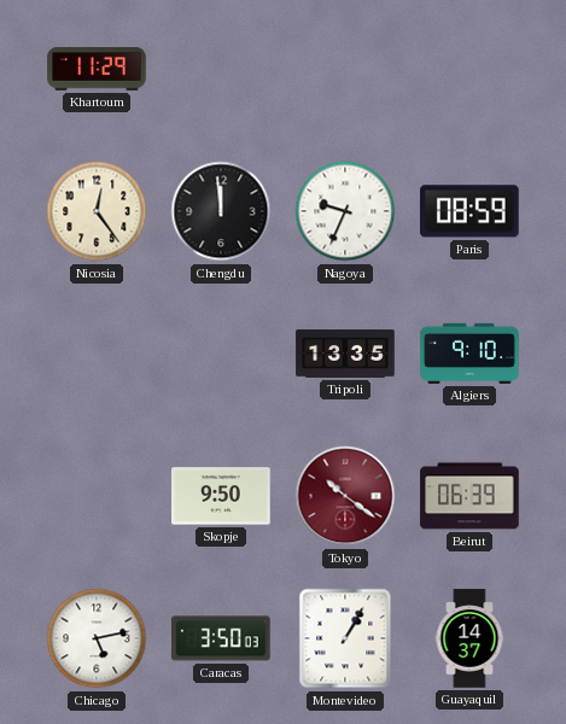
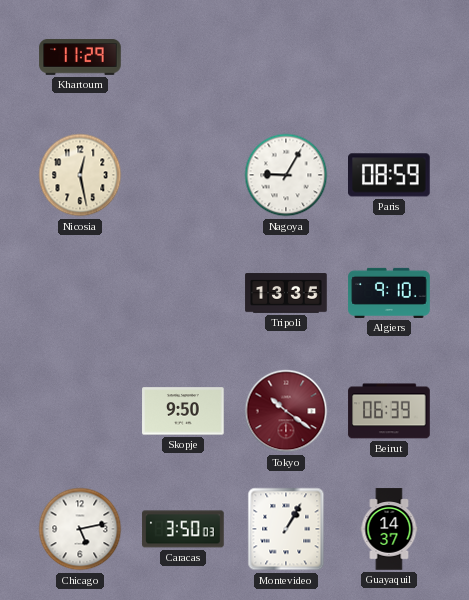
Nicosia: 12:24 -> 12:28
Chengdu: 11:59 -> none
Nagoya: 9:34 -> 9:05
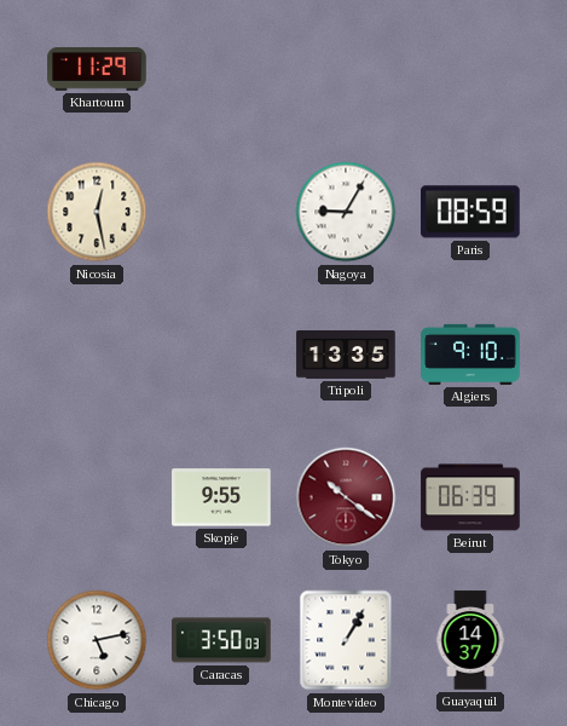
Skopje: 9:50 -> 9:55
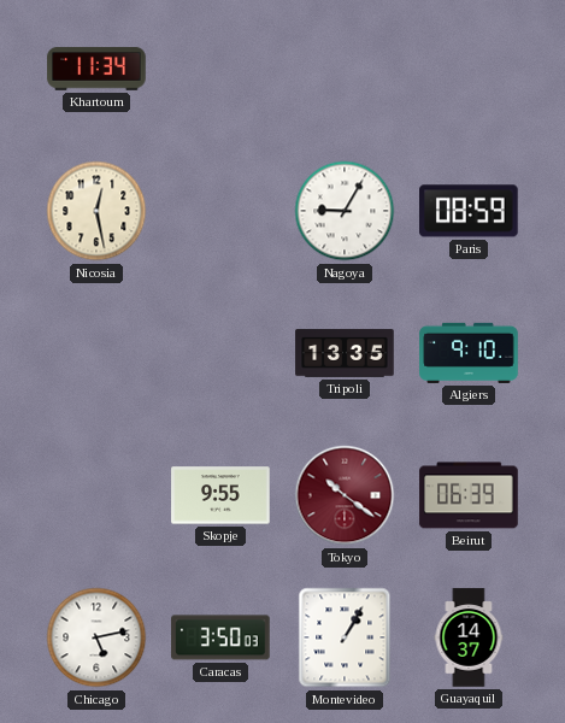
Khartoum: 11:29 -> 11:34
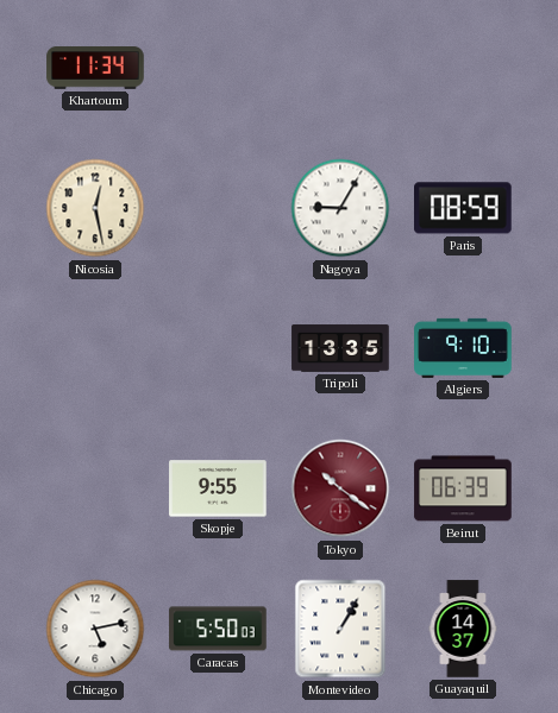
Caracas: 3:50 -> 5:50
